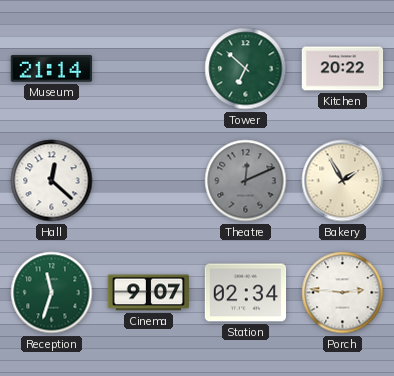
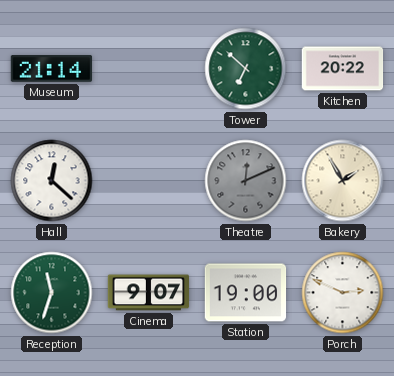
Station: 02:34 -> 19:00
Porch: 2:46 -> 2:49
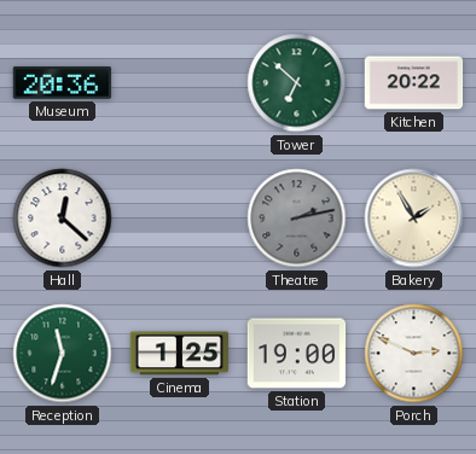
Museum: 21:14 -> 20:36
Theatre: 12:11 -> 2:13
Cinema: 9:07 -> 1:25
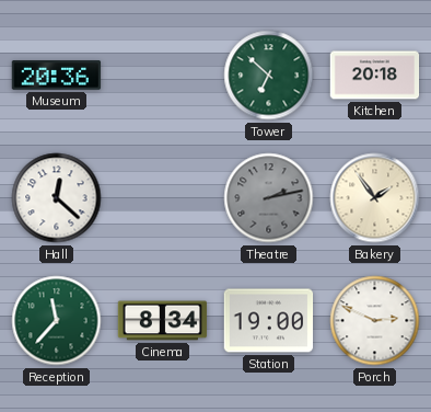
Kitchen: 20:22 -> 20:18
Bakery: 1:55 -> 1:54
Reception: 11:33 -> 11:37
Cinema: 1:25 -> 8:34
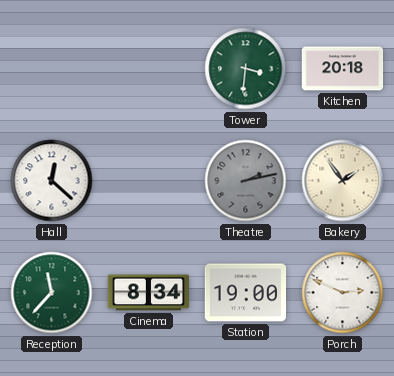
Museum: 20:36 -> none
Tower: 6:52 -> 3:31
